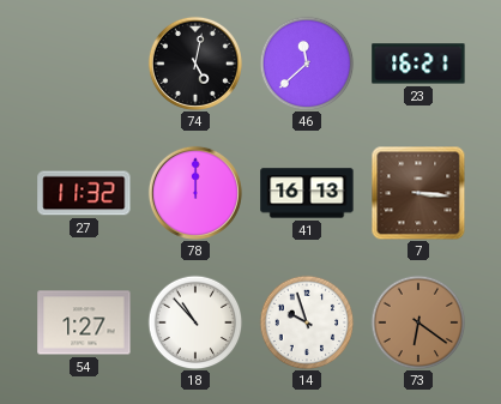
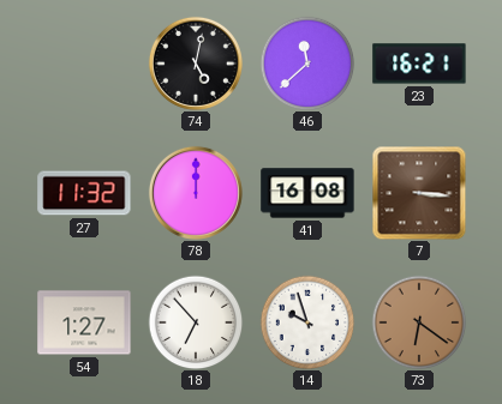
41: 16:13 -> 16:08
18: 10:53 -> 6:53
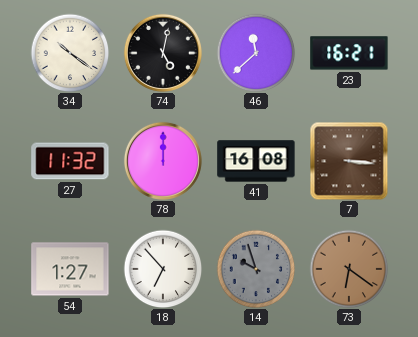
34: none -> 10:21
14 dial: white -> grey
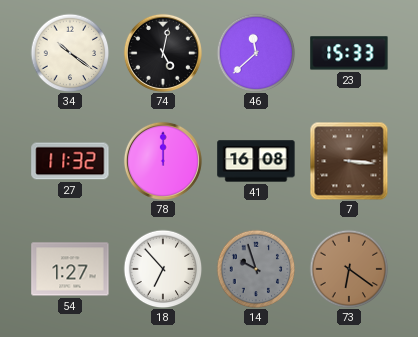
23: 16:21 -> 15:33
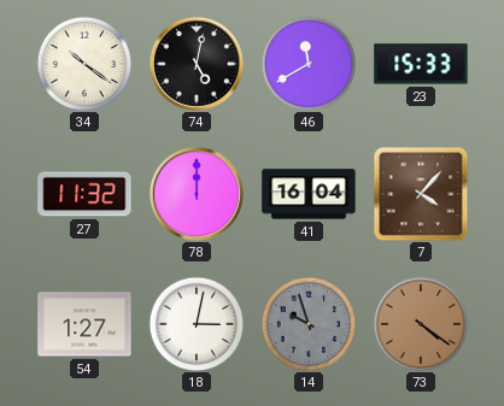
46: 11:38 -> 11:40
41: 16:08 -> 16:04
7: 3:16 -> 4:07
18: 6:53 -> 3:02
73: 6:21 -> 4:21
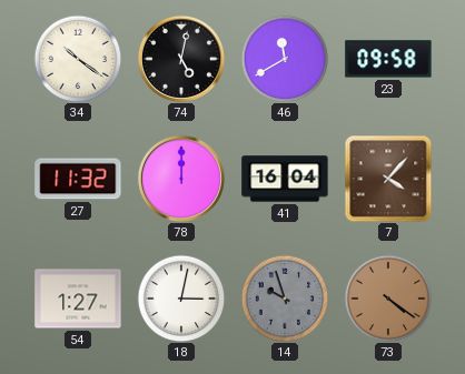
23: 15:33 -> 09:58
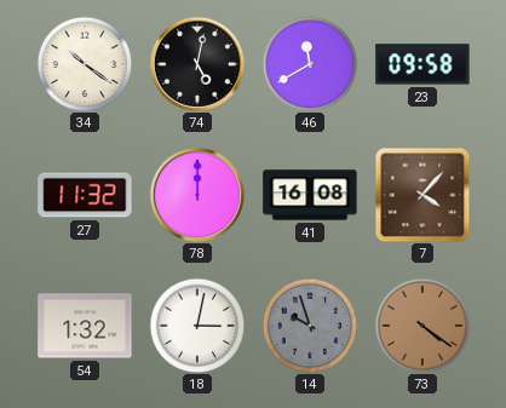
41: 16:04 -> 16:08
54: 1:27 -> 1:32
